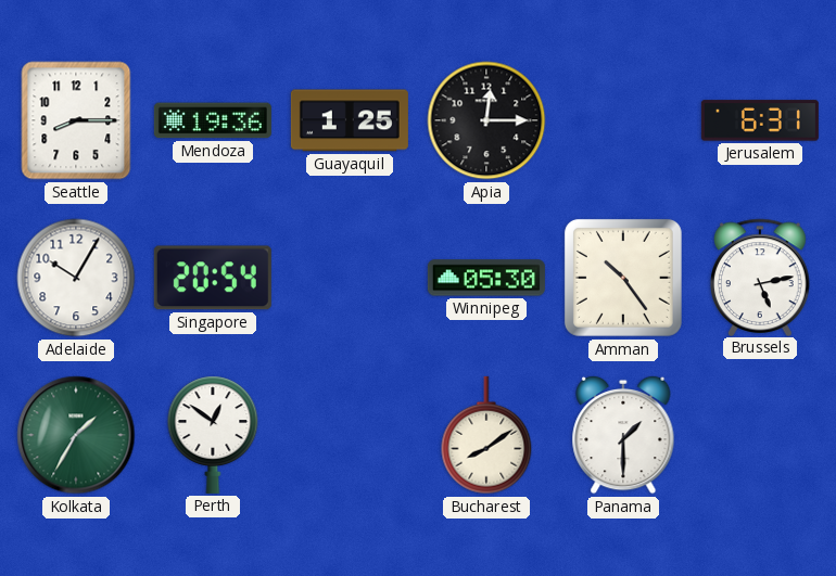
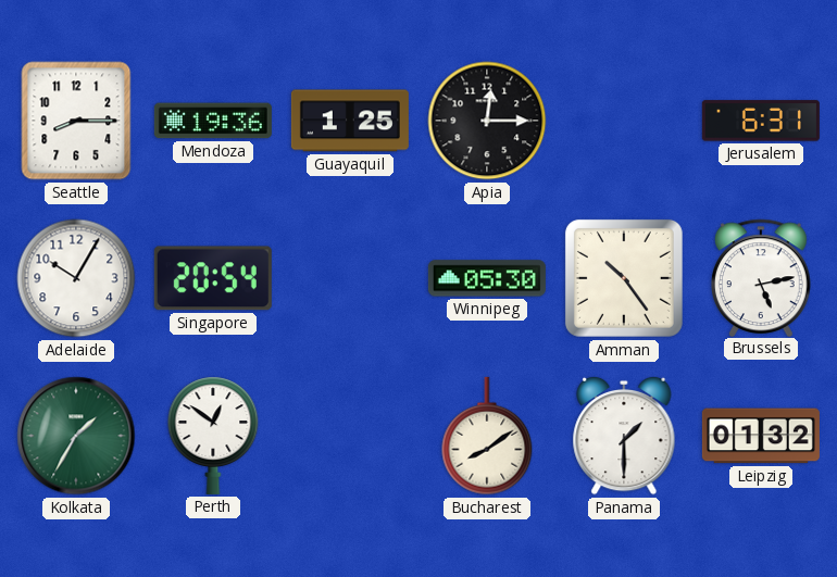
Leipzig: none -> 01:32
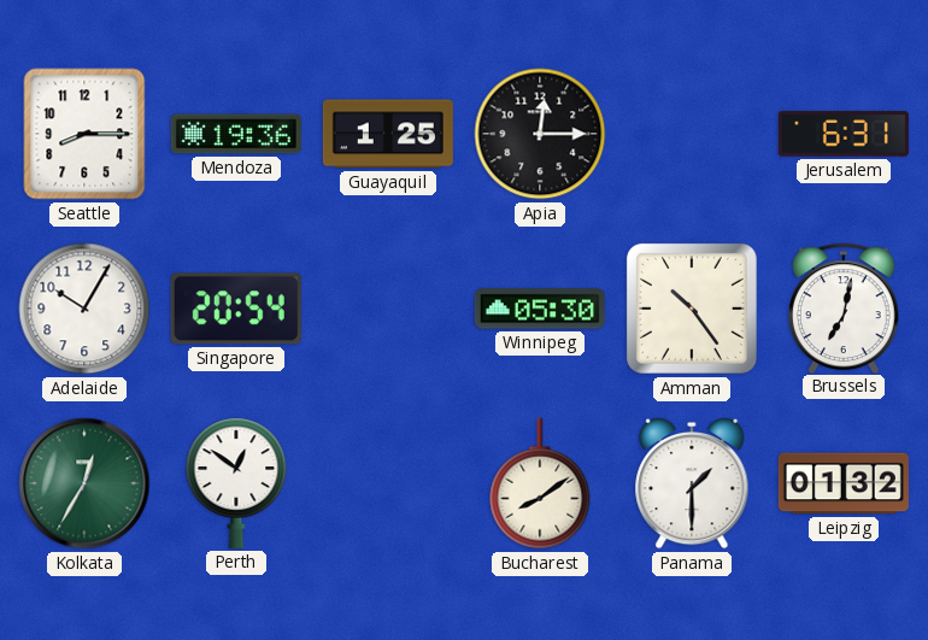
Brussels: 5:13 -> 7:02
Kolkata: 1:35 -> 12:35
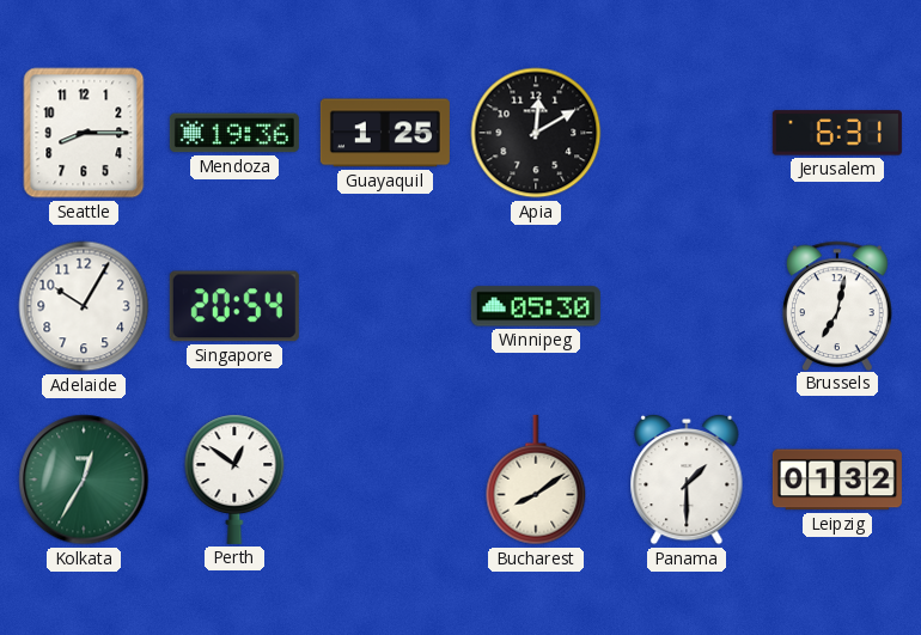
Apia: 12:15 -> 12:10
Amman: 10:24 -> none
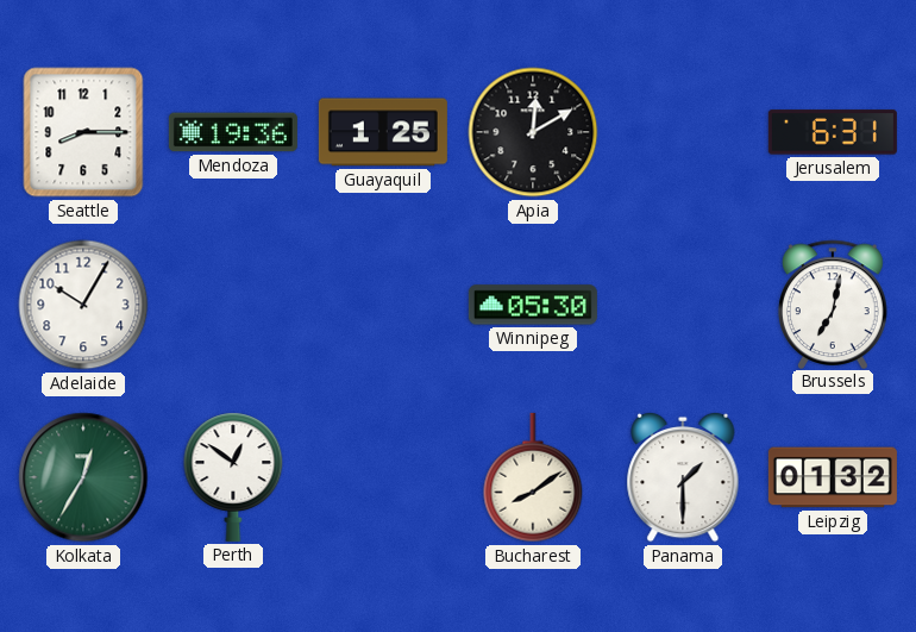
Singapore: 20:54 -> none
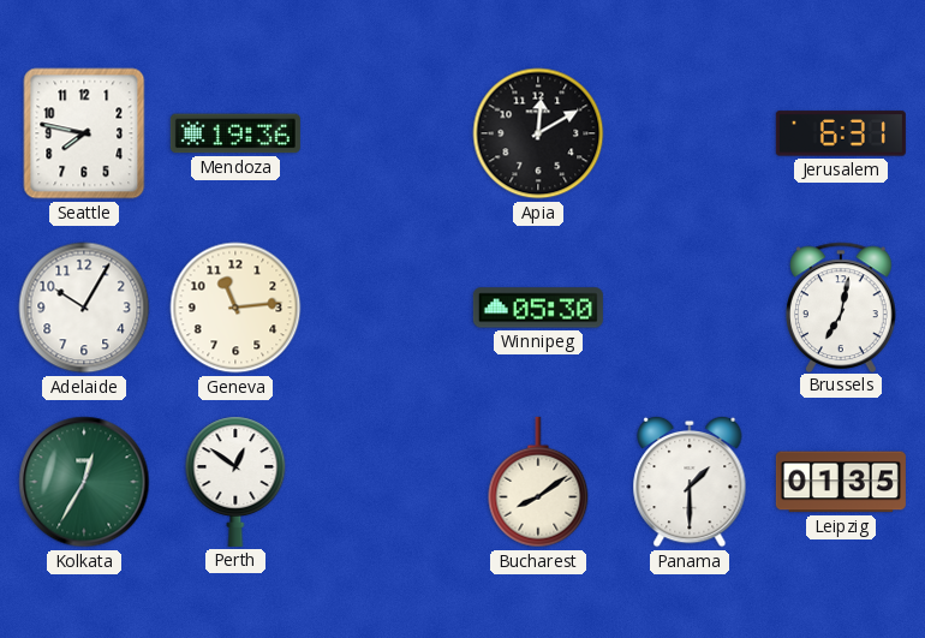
Seattle: 8:15 -> 7:47
Guayaquil: 1:25 -> none
Geneva: none -> 11:14
Leipzig: 01:32 -> 01:35
